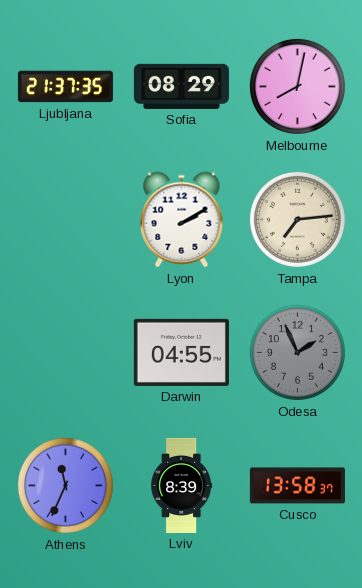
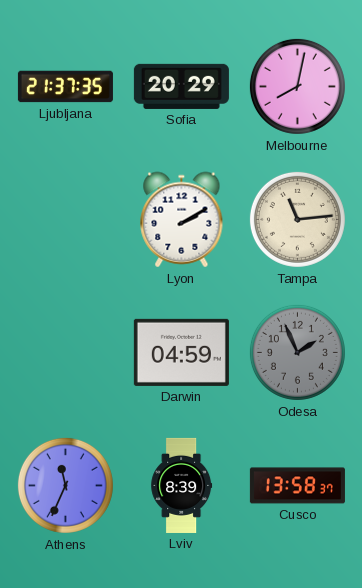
Sofia: 08:29 -> 20:29
Tampa: 7:14 -> 11:14
Darwin: 04:55 -> 04:59
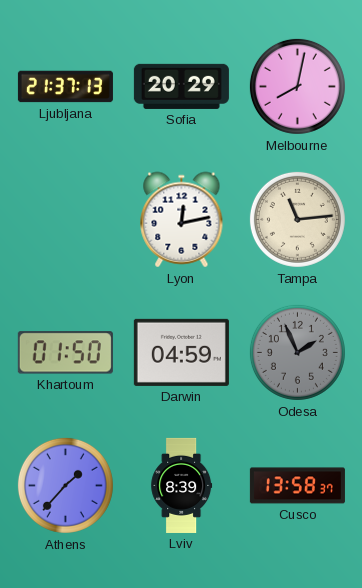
Ljubljana: 21:37:35 -> 21:37:13
Lyon: 2:10 -> 12:13
Khartoum: none -> 01:50
Athens: 11:34 -> 1:37
